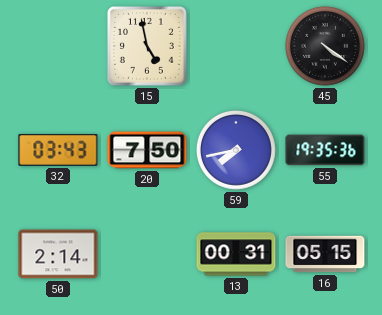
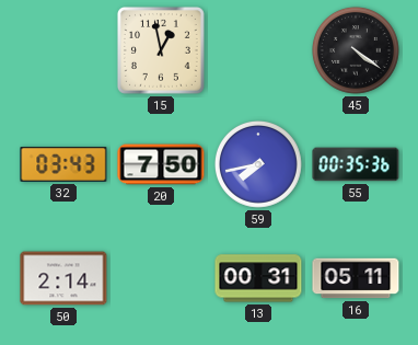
15: 4:58 -> 12:58
55: 19:35 -> 00:35
16: 05:15 -> 05:11
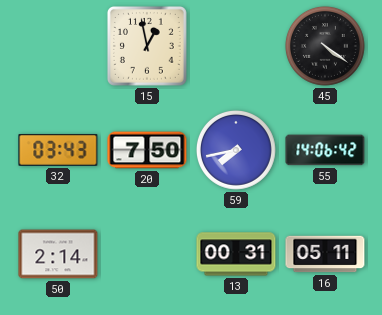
55: 00:35 -> 14:06
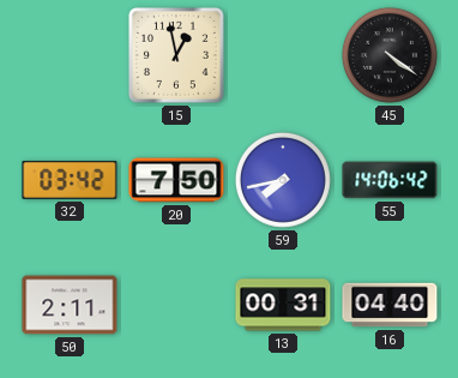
32: 03:43 -> 03:42
50: 2:14 -> 2:11
16: 05:11 -> 04:40
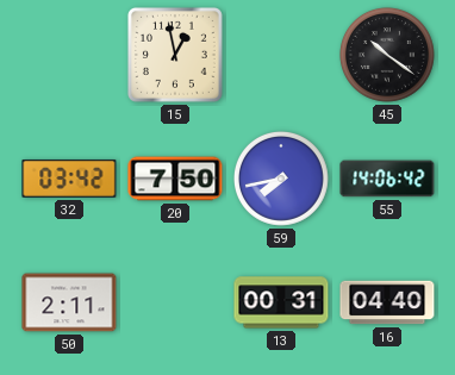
45: 4:21 -> 10:21
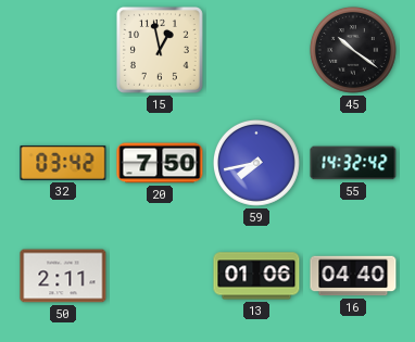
55: 14:06 -> 14:32
13: 00:31 -> 01:06
